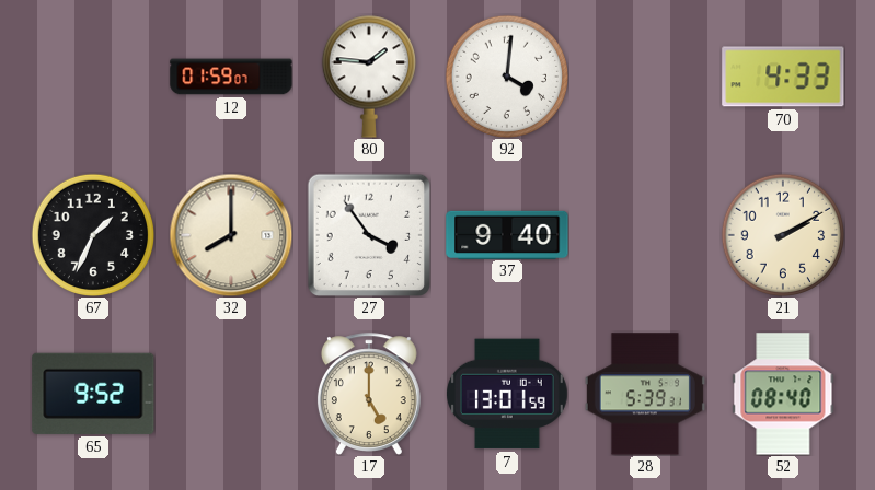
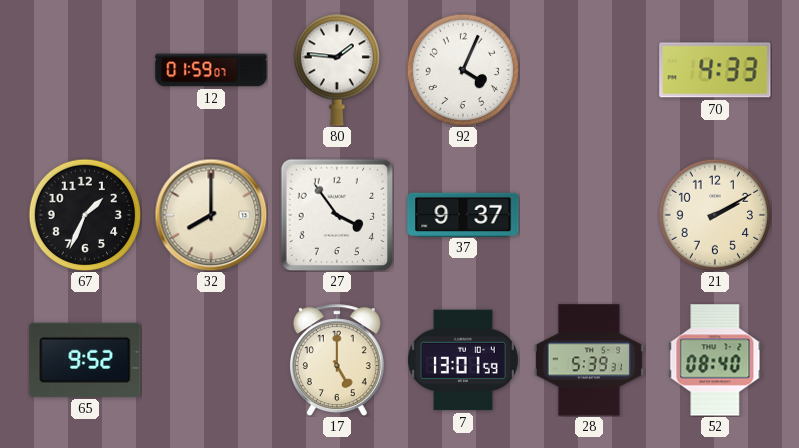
92: 4:01 -> 4:04
37: 9:40 -> 9:37
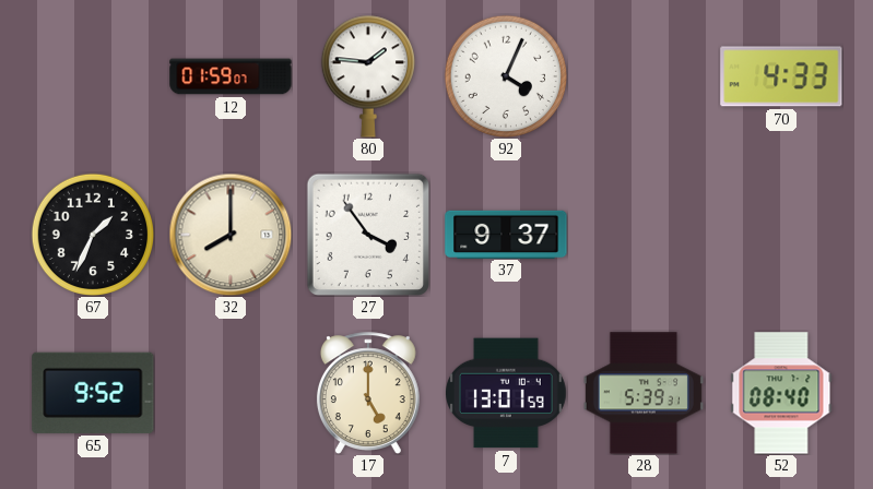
21: 2:10 -> none
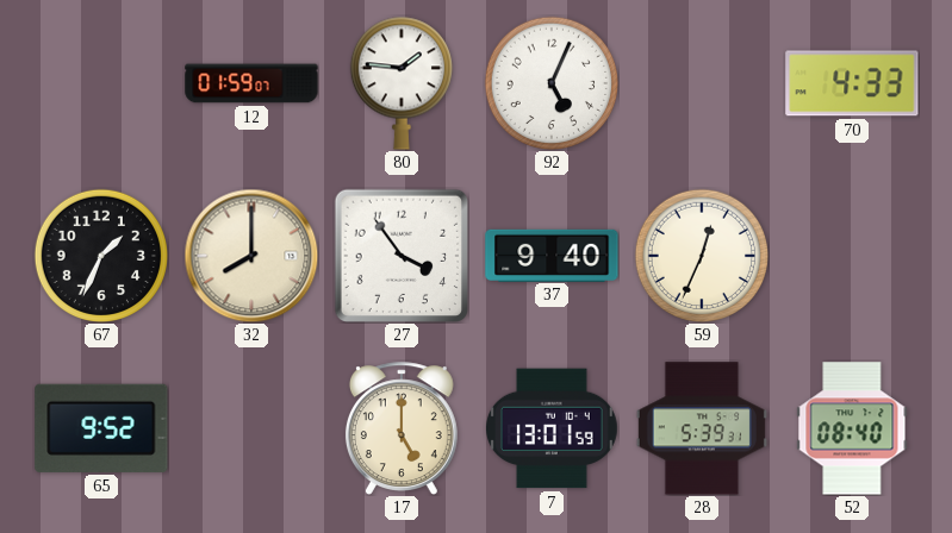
92: 4:04 -> 5:04
37: 9:37 -> 9:40
59: none -> 12:34
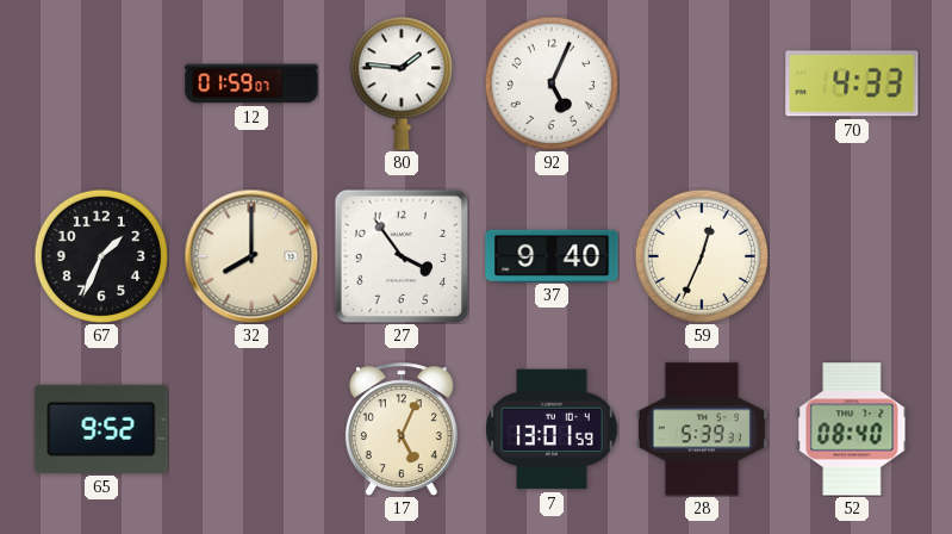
17: 5:00 -> 5:04
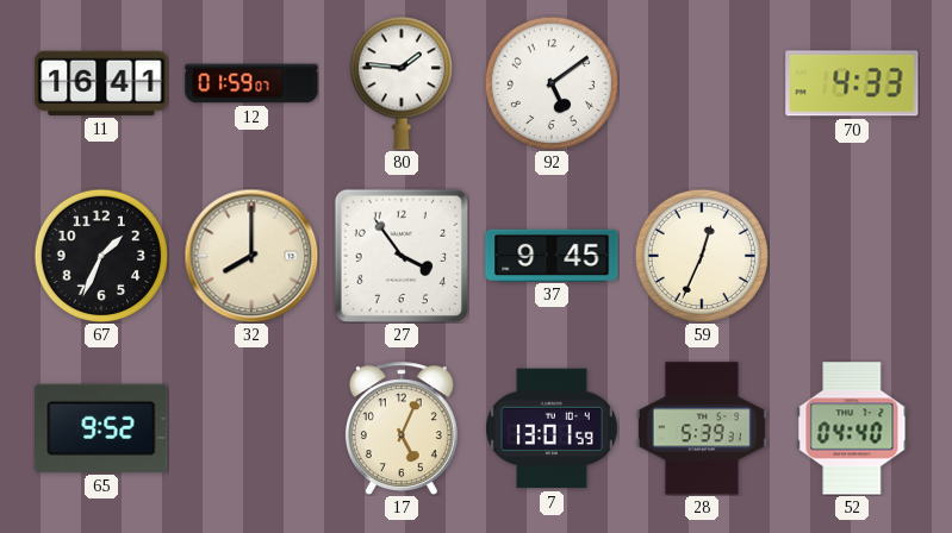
11: none -> 16:41
92: 5:04 -> 5:09
37: 9:40 -> 9:45
52: 08:40 -> 04:40
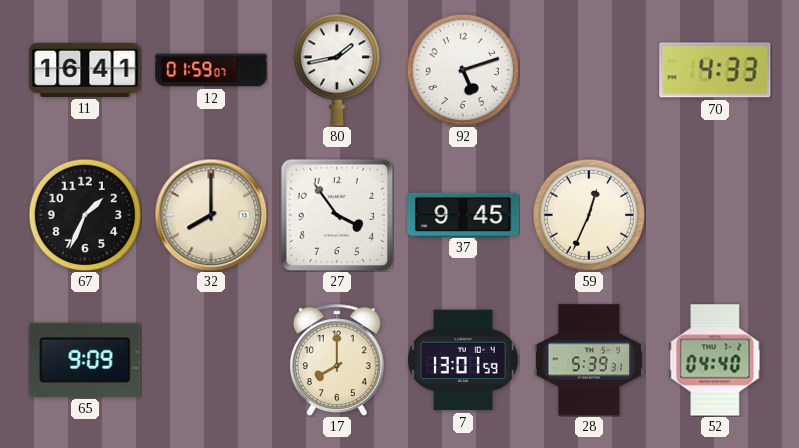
80: 1:46 -> 1:43
92: 5:09 -> 5:12
65: 9:52 -> 9:09
17: 5:04 -> 8:00
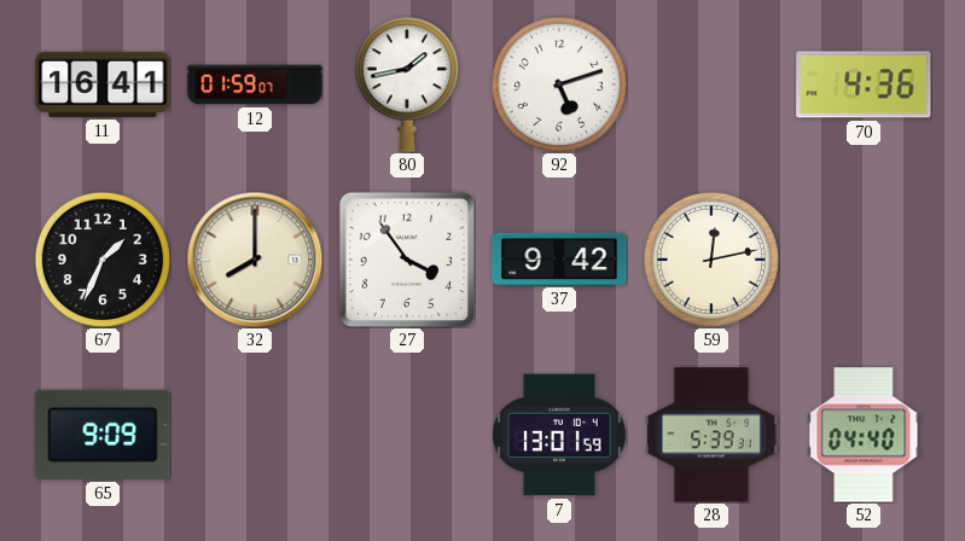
70: 4:33 -> 4:36
37: 9:45 -> 9:42
59: 12:34 -> 12:13
17: 8:00 -> none
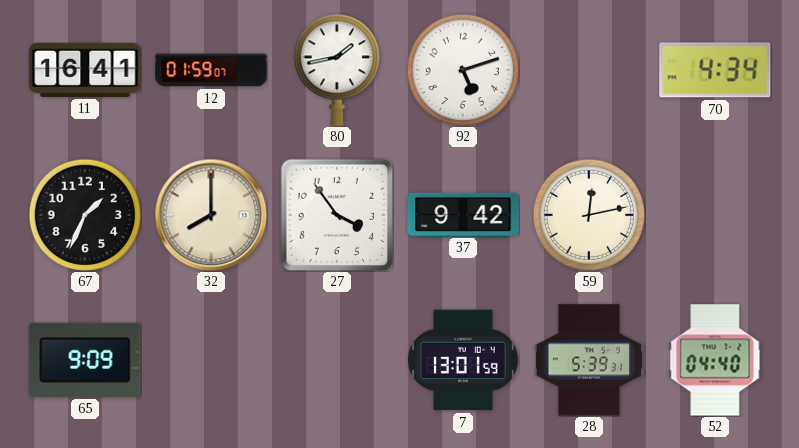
70: 4:36 -> 4:34
